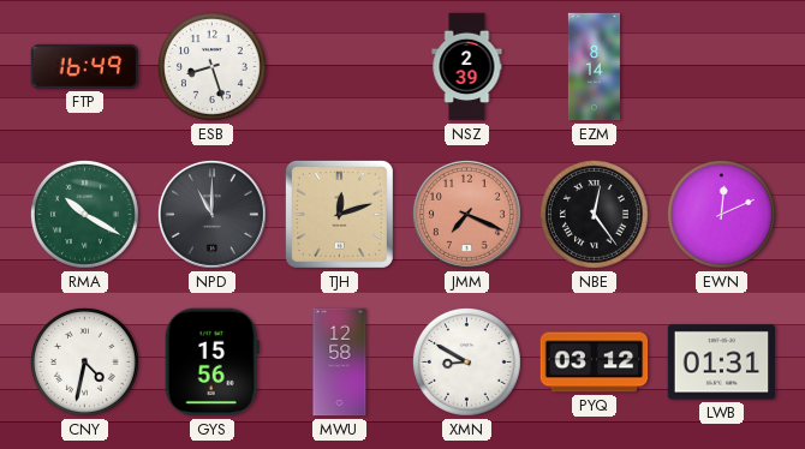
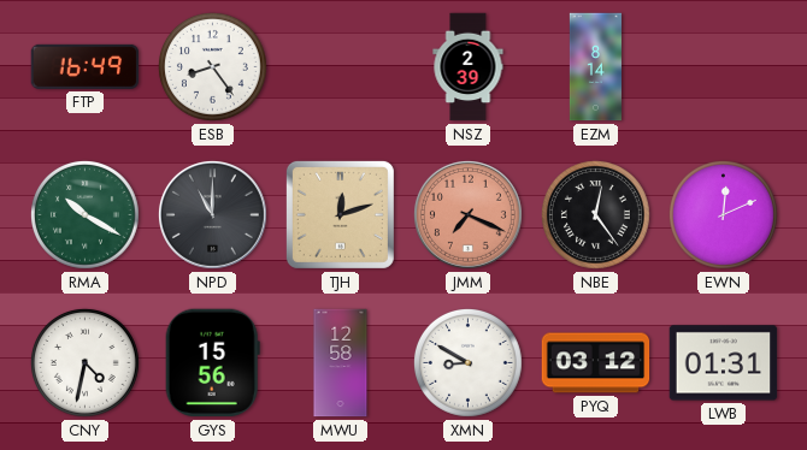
ESB: 8:27 -> 8:24
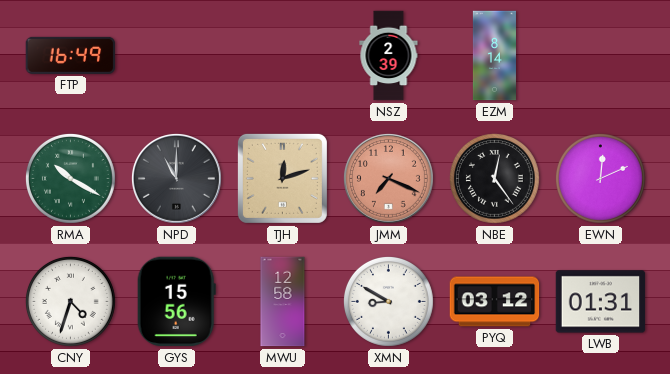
ESB: 8:24 -> none
CNY: 4:32 -> 4:33
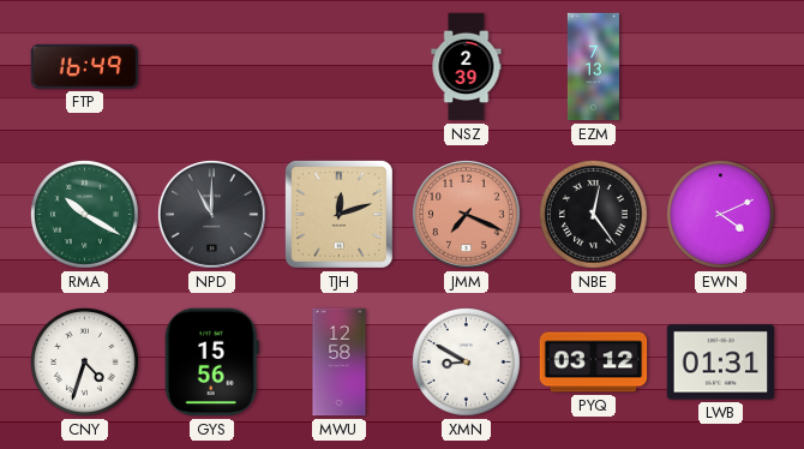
EZM: 8:14 -> 7:13
EWN: 12:11 -> 4:11
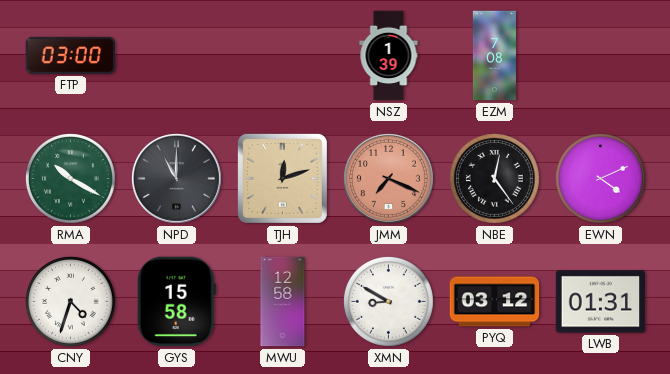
FTP: 16:49 -> 03:00
NSZ: 2:39 -> 1:39
EZM: 7:13 -> 7:08
GYS: 15:56 -> 15:58
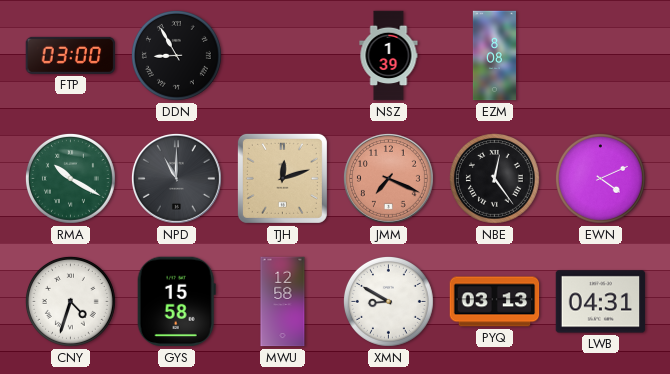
DDN: none -> 8:55
EZM: 7:08 -> 8:08
PYQ: 03:12 -> 03:13
LWB: 01:31 -> 04:31
